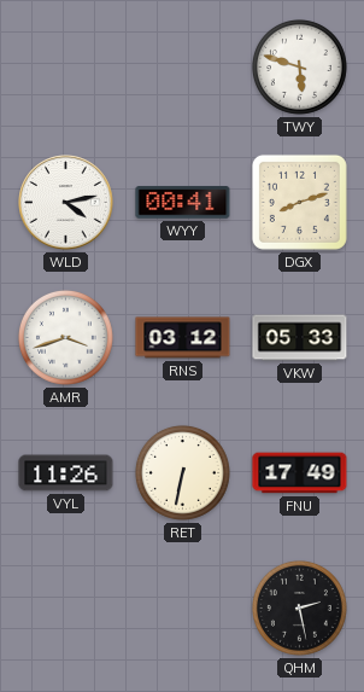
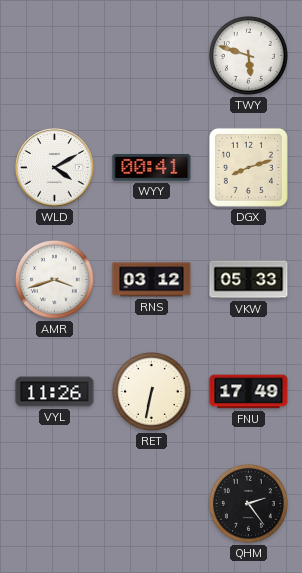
WLD: 4:13 -> 4:10
QHM: 2:28 -> 2:24
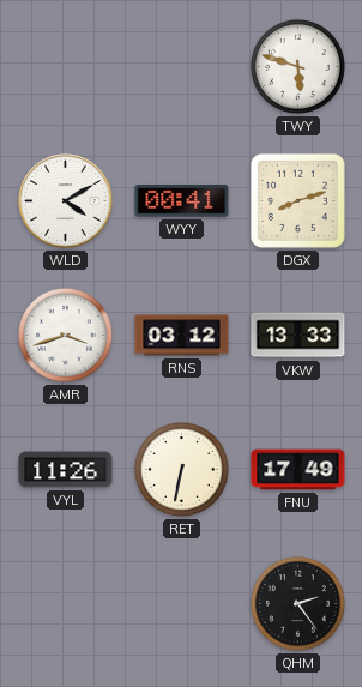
VKW: 05:33 -> 13:33
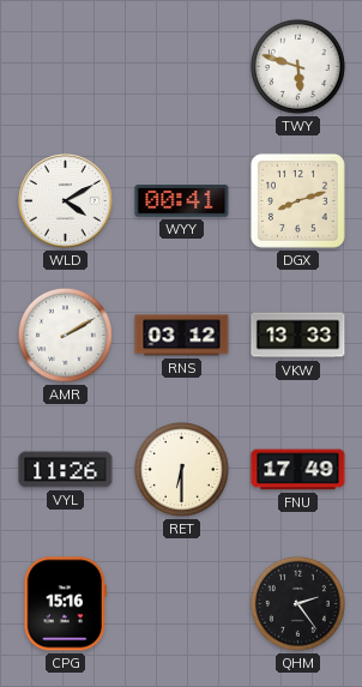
AMR: 3:42 -> 2:10
RET: 6:32 -> 6:30
CPG: none -> 15:16
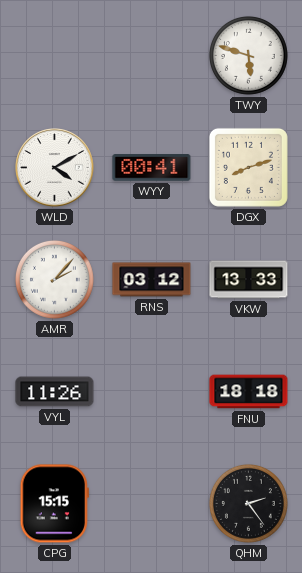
AMR: 2:10 -> 2:07
RET: 6:30 -> none
FNU: 17:49 -> 18:18
CPG: 15:16 -> 15:15
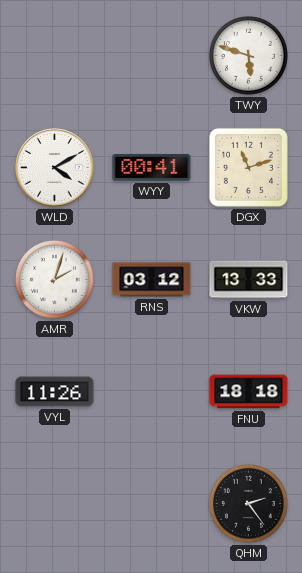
DGX: 8:12 -> 11:12
AMR: 2:07 -> 2:03
CPG: 15:15 -> none
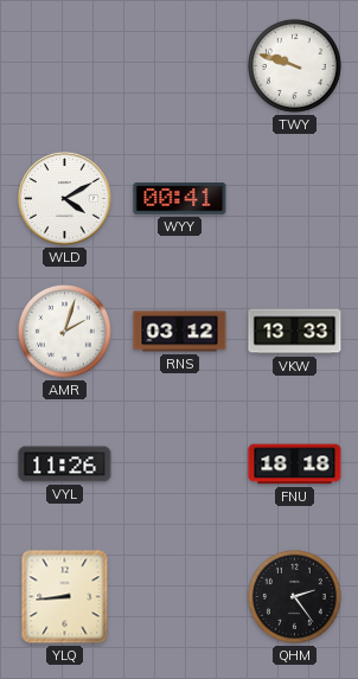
TWY: 5:48 -> 9:48
DGX: 11:12 -> none
YLQ: none -> 8:44
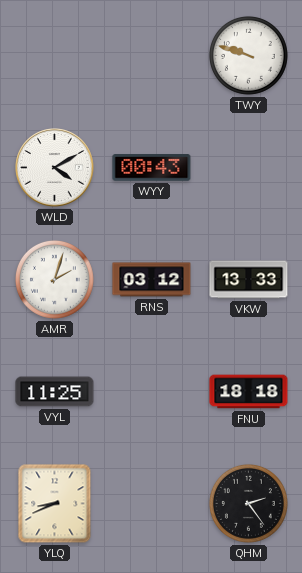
WYY: 00:41 -> 00:43
VYL: 11:26 -> 11:25
YLQ: 8:44 -> 8:41
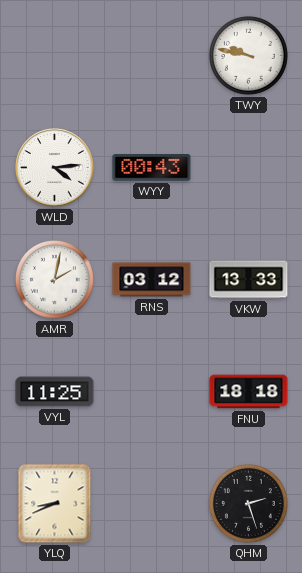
TWY: 9:48 -> 9:47
WLD: 4:10 -> 4:14
AMR: 2:03 -> 2:02
QHM: 2:24 -> 2:27
